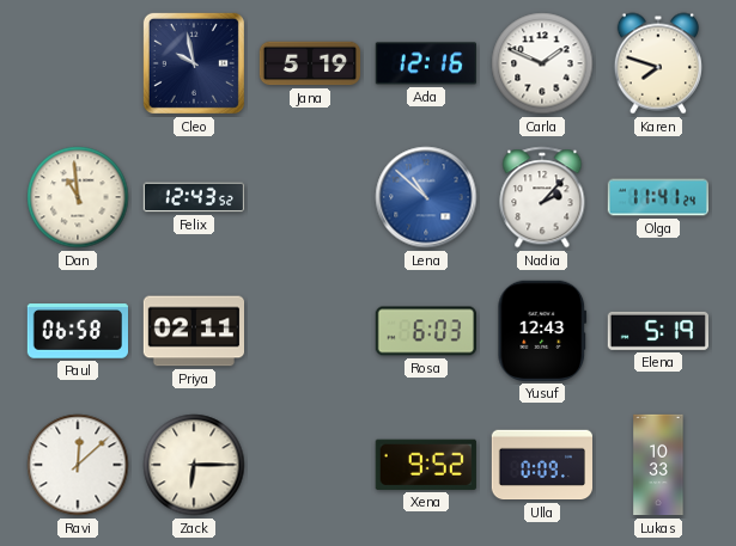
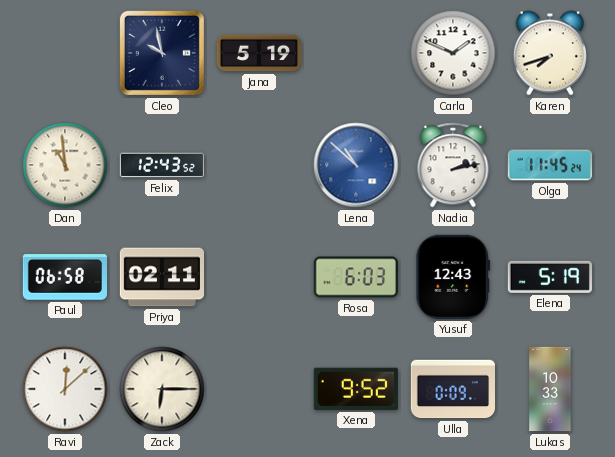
Ada: 12:16 -> none
Karen: 7:48 -> 7:42
Nadia: 2:07 -> 2:13
Olga: 11:41 -> 11:45
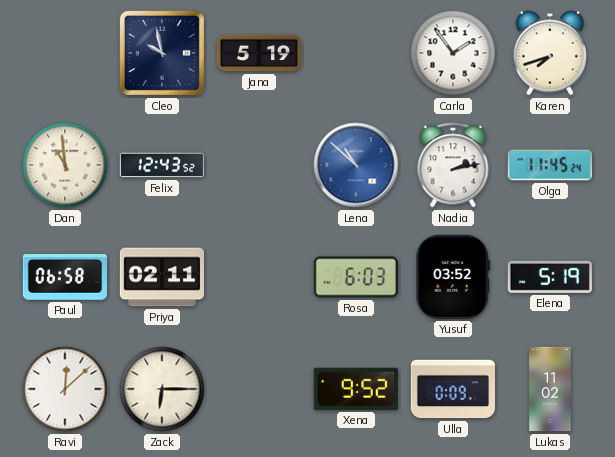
Carla: 1:49 -> 1:54
Yusuf: 12:43 -> 03:52
Lukas: 10:33 -> 11:02
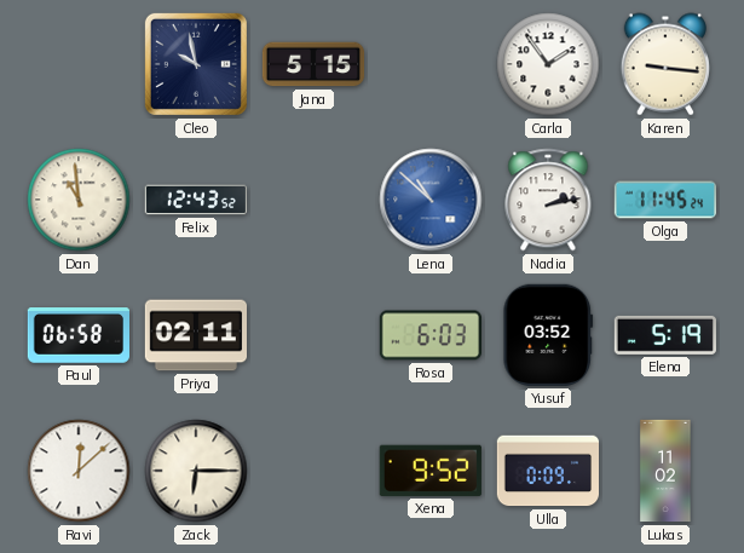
Jana: 5:19 -> 5:15
Karen: 7:42 -> 9:16
